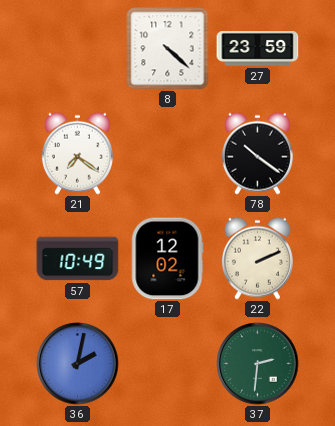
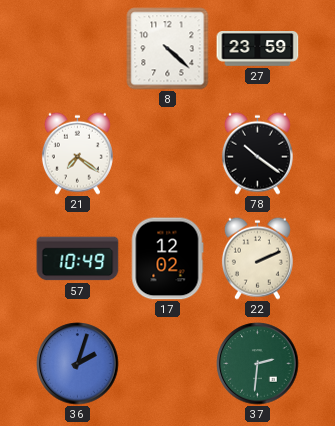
36: 2:02 -> 2:03
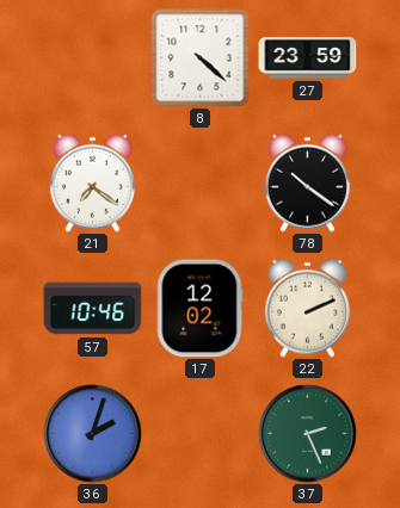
57: 10:49 -> 10:46
37: 2:31 -> 2:26
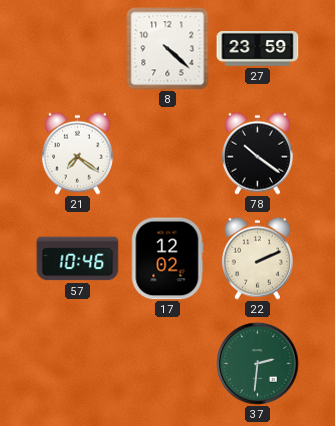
36: 2:03 -> none
37: 2:26 -> 2:31
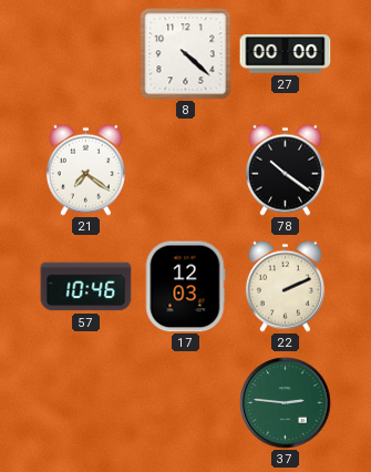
27: 23:59 -> 00:00
17: 12:02 -> 12:03
37: 2:31 -> 2:46
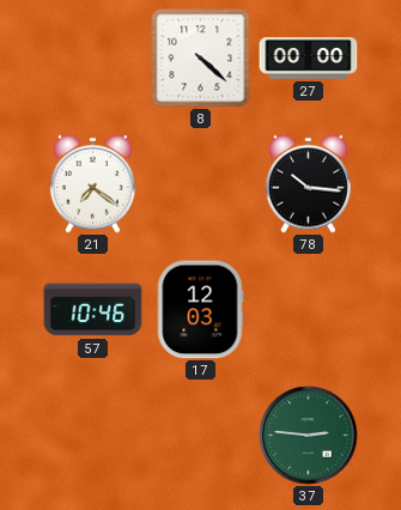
78: 10:21 -> 10:16
22: 2:11 -> none
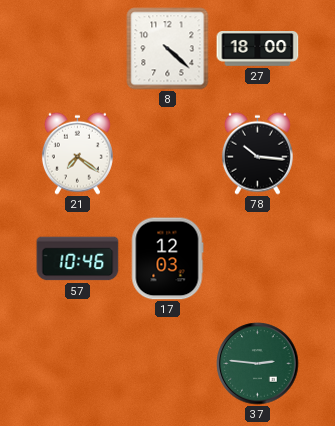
27: 00:00 -> 18:00
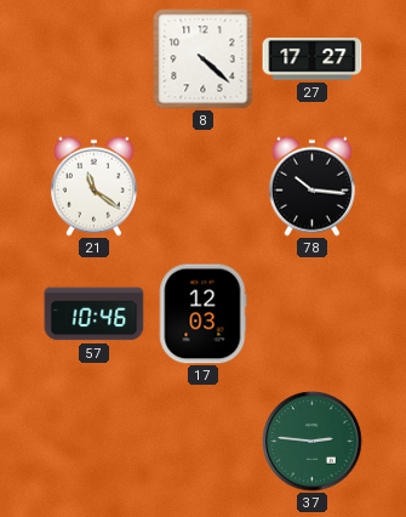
27: 18:00 -> 17:27
21: 7:21 -> 11:21
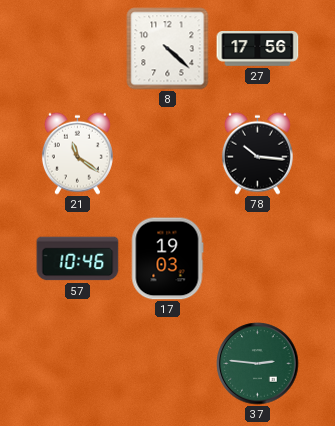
27: 17:27 -> 17:56
17: 12:03 -> 19:03
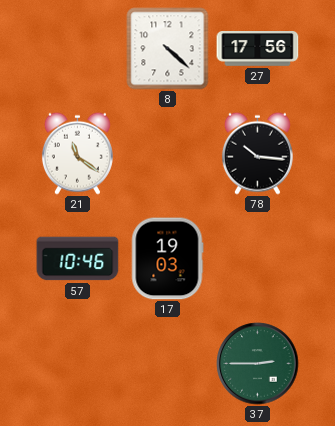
37: 2:46 -> 2:45
